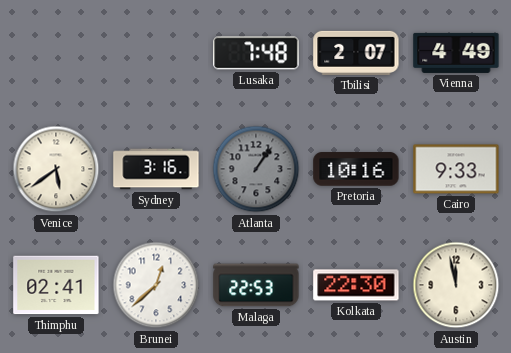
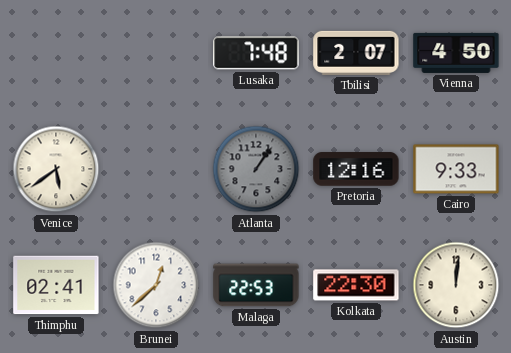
Vienna: 4:49 -> 4:50
Sydney: 3:16 -> none
Pretoria: 10:16 -> 12:16
Austin: 11:58 -> 12:01
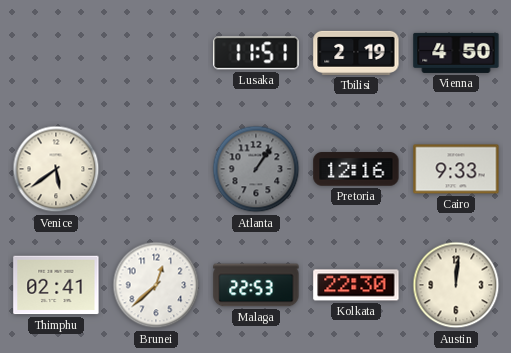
Lusaka: 7:48 -> 11:51
Tbilisi: 2:07 -> 2:19
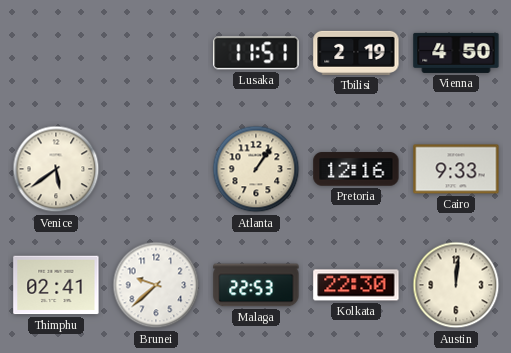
Atlanta dial: grey -> cream
Brunei: 12:38 -> 9:38
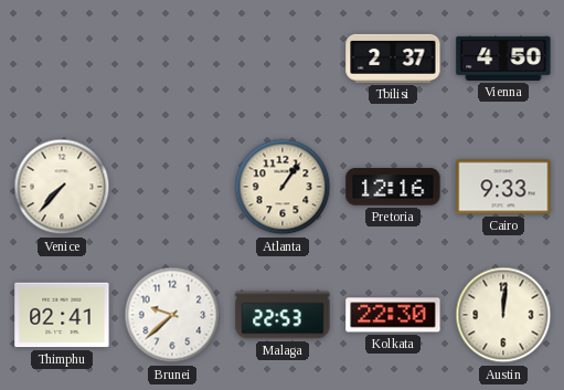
Lusaka: 11:51 -> none
Tbilisi: 2:19 -> 2:37
Venice: 5:39 -> 7:37
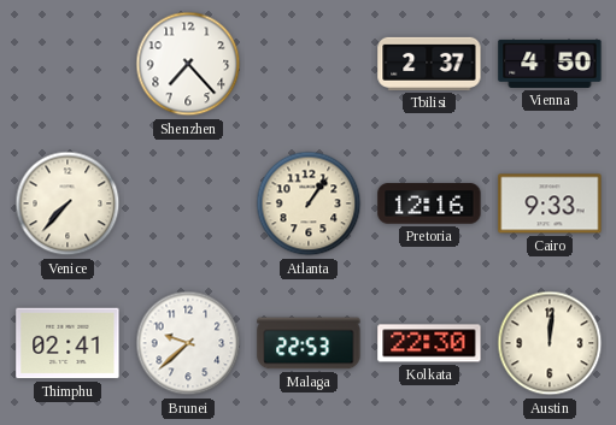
Shenzhen: none -> 7:23
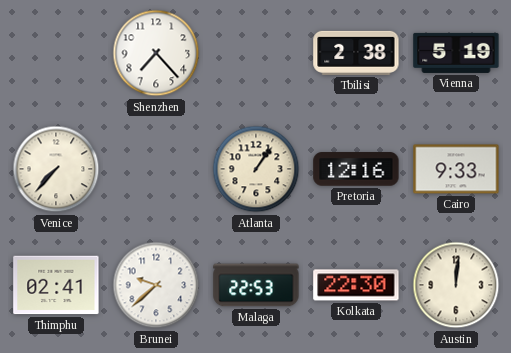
Tbilisi: 2:37 -> 2:38
Vienna: 4:50 -> 5:19
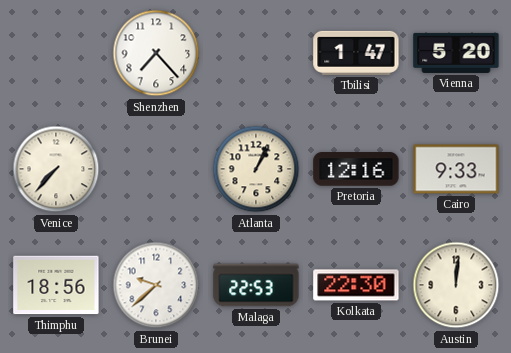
Tbilisi: 2:38 -> 1:47
Vienna: 5:19 -> 5:20
Atlanta: 1:06 -> 1:04
Thimphu: 02:41 -> 18:56
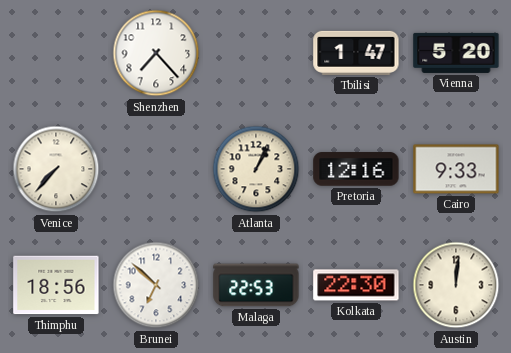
Brunei: 9:38 -> 6:52
